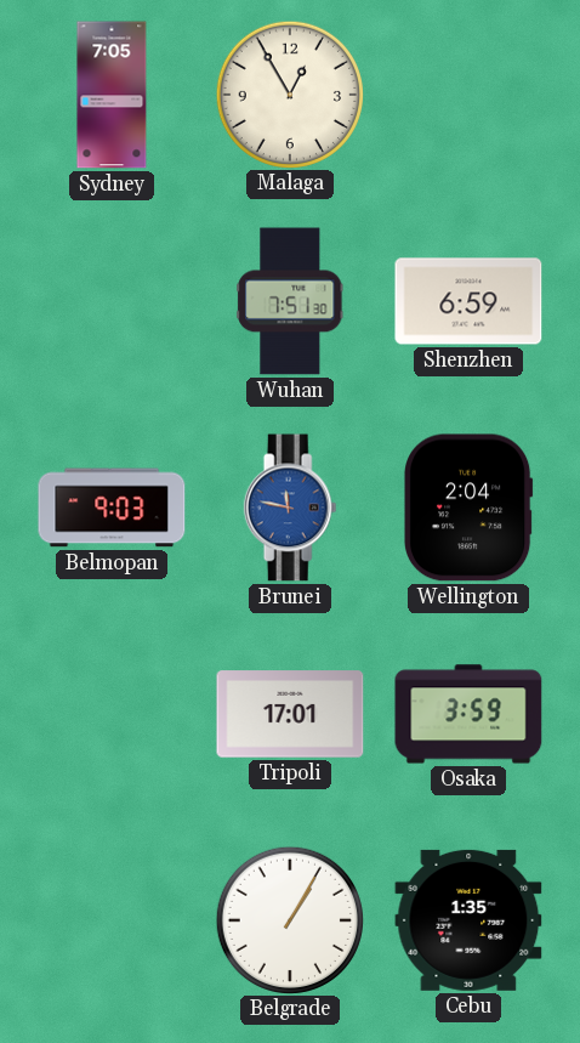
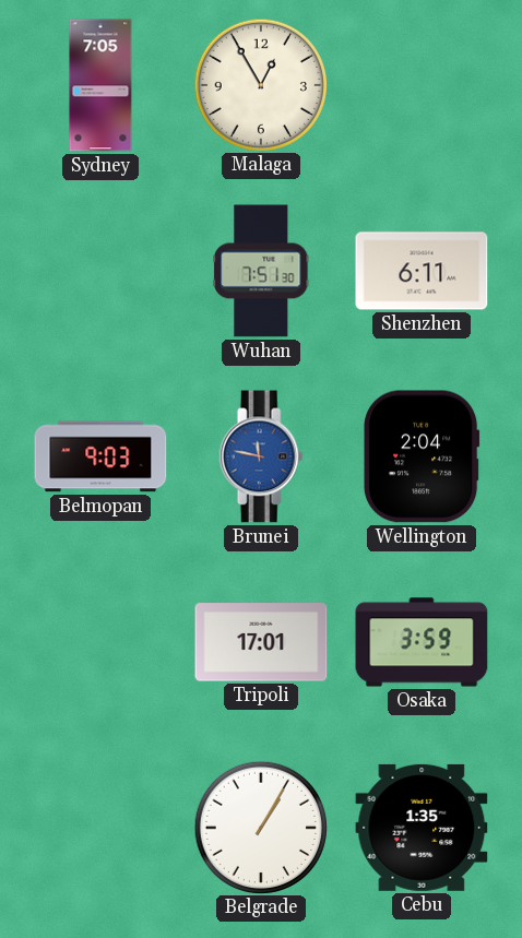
Shenzhen: 6:59 -> 6:11
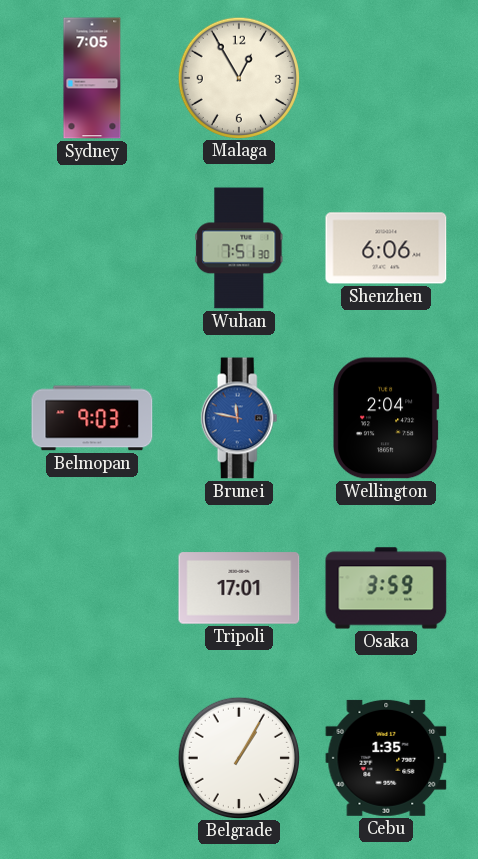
Shenzhen: 6:11 -> 6:06
